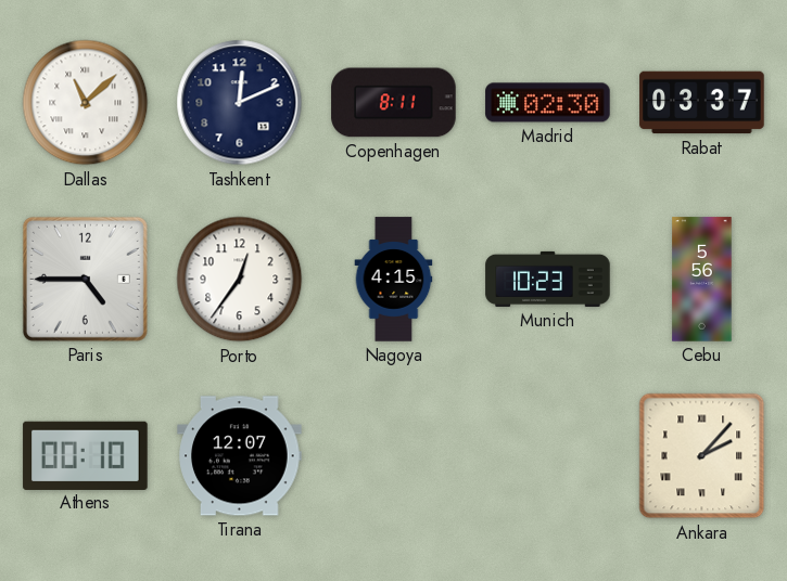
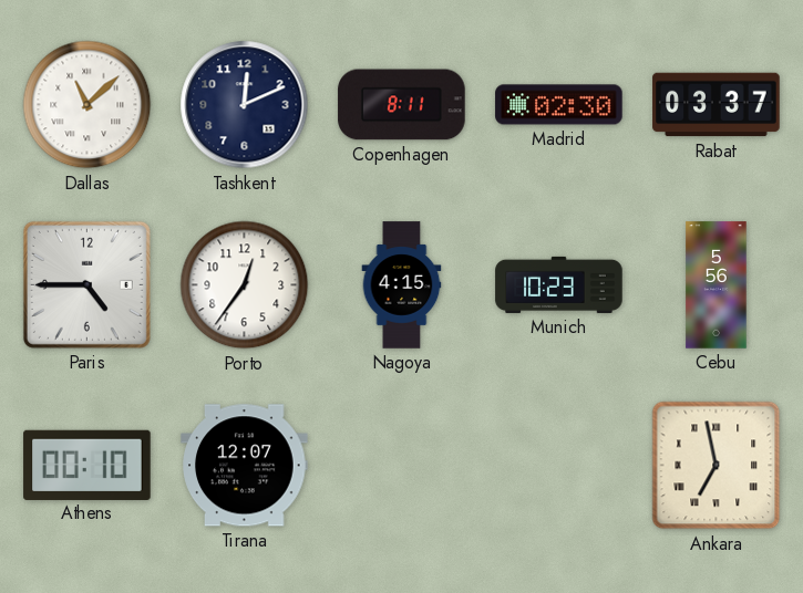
Ankara: 2:07 -> 6:58
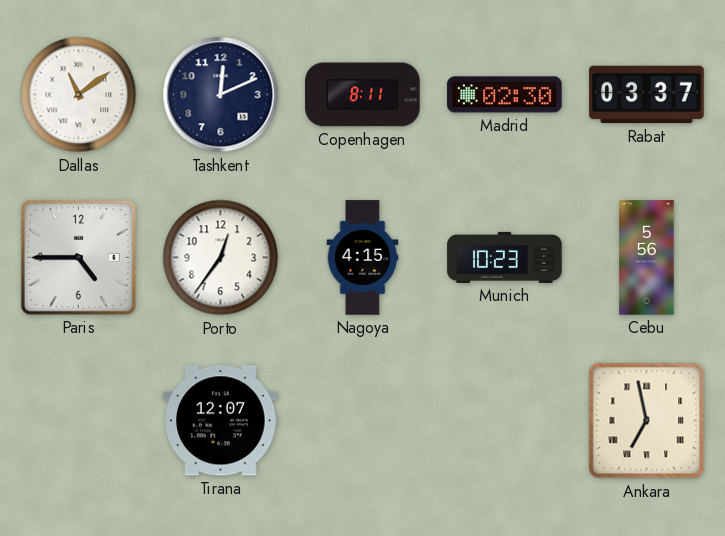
Dallas: 11:08 -> 11:09
Athens: 00:10 -> none
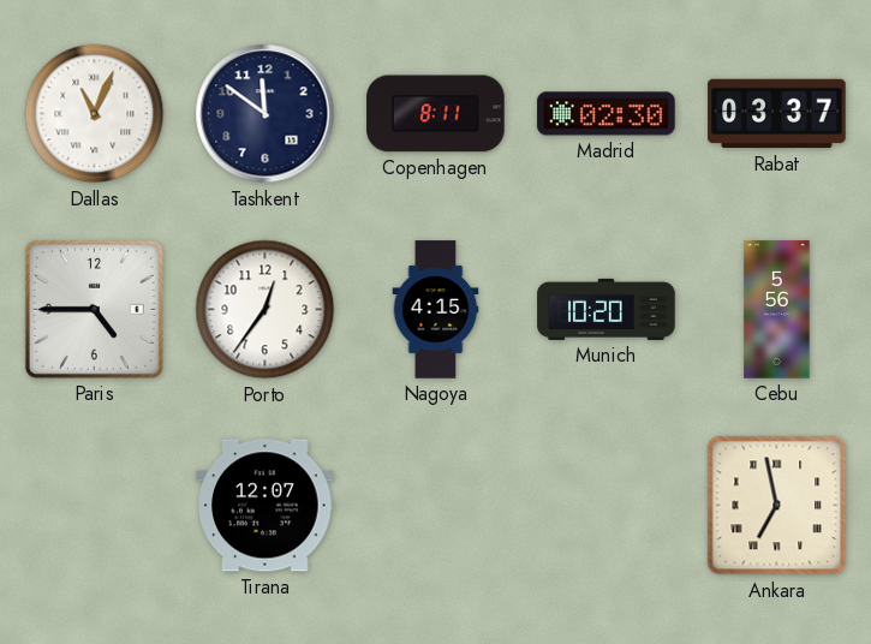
Dallas: 11:09 -> 11:04
Tashkent: 12:11 -> 11:51
Munich: 10:23 -> 10:20
